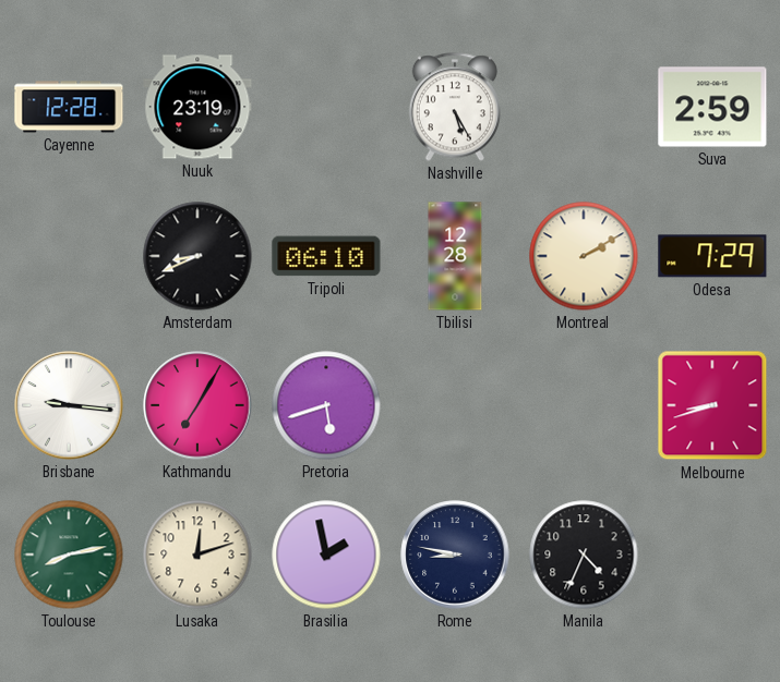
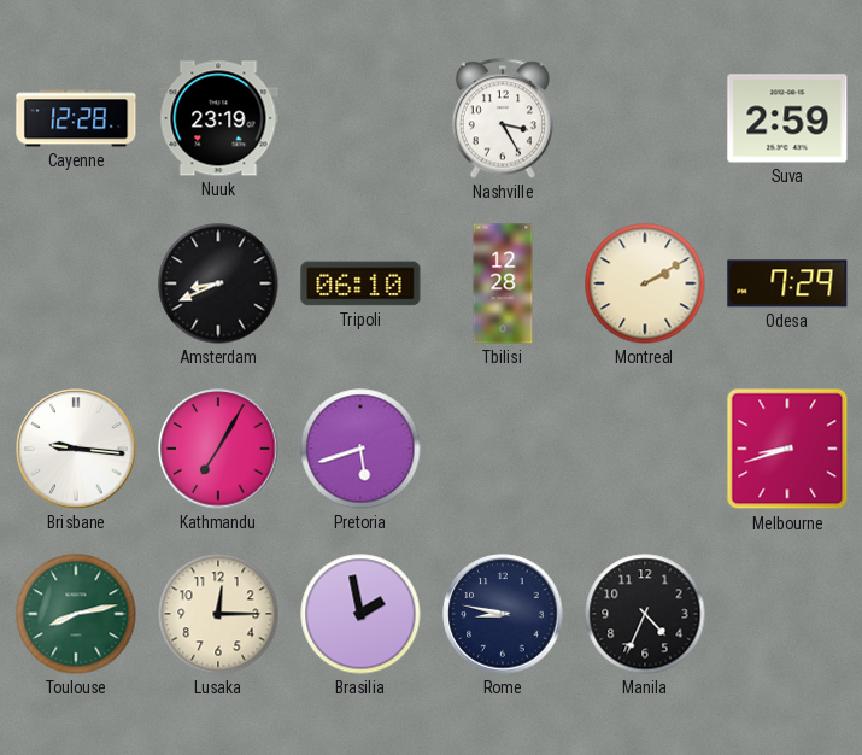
Nashville: 5:25 -> 3:25
Lusaka: 12:12 -> 12:15
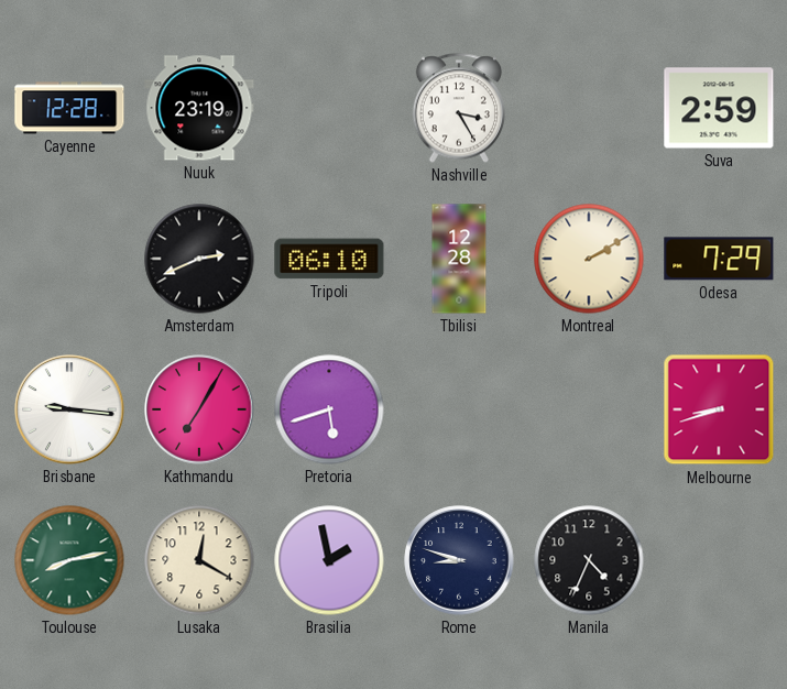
Amsterdam: 8:41 -> 2:41
Lusaka: 12:15 -> 12:20
Rome: 8:47 -> 8:48
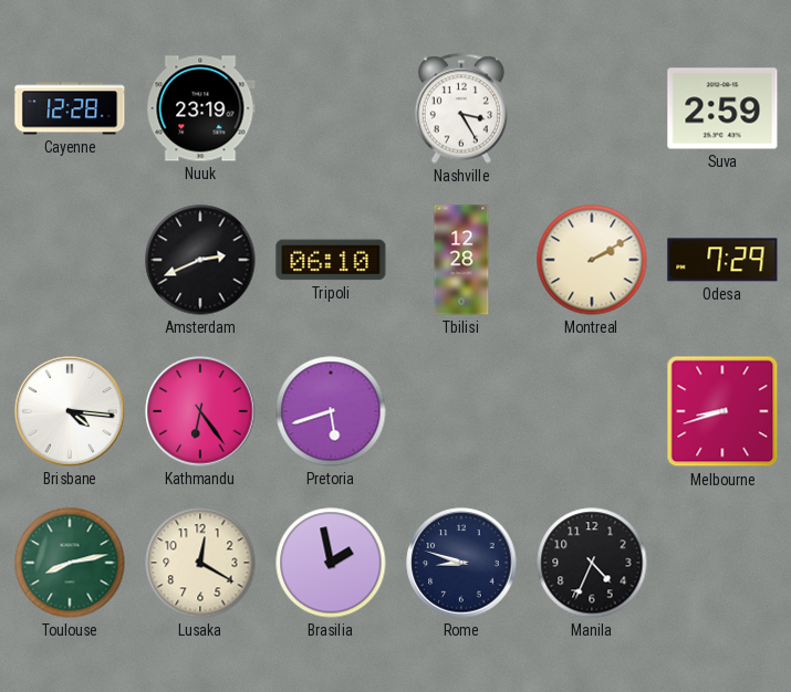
Brisbane: 9:16 -> 4:16
Kathmandu: 7:05 -> 6:24
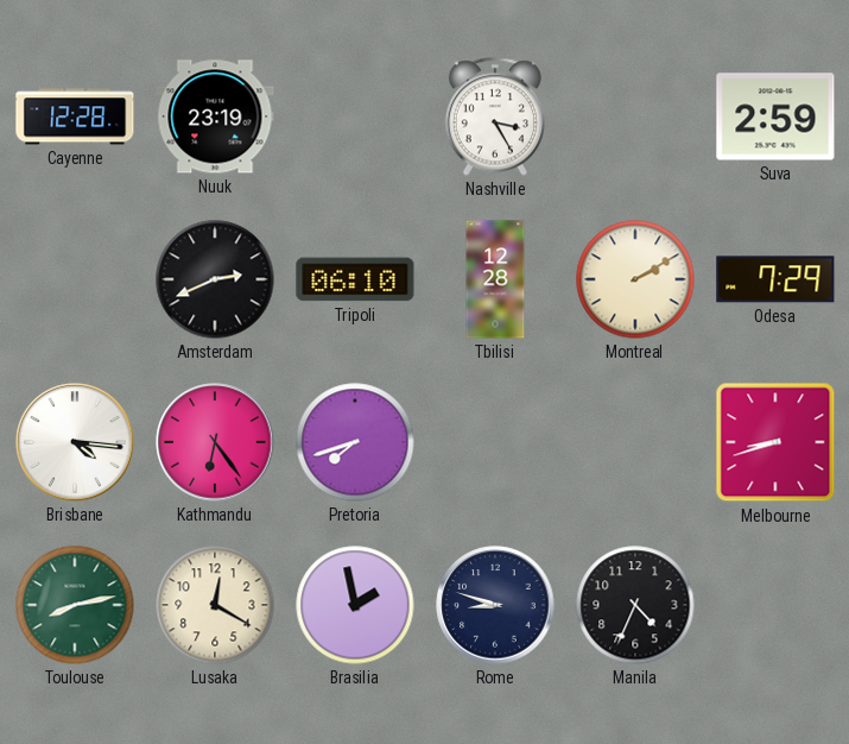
Pretoria: 5:42 -> 7:42
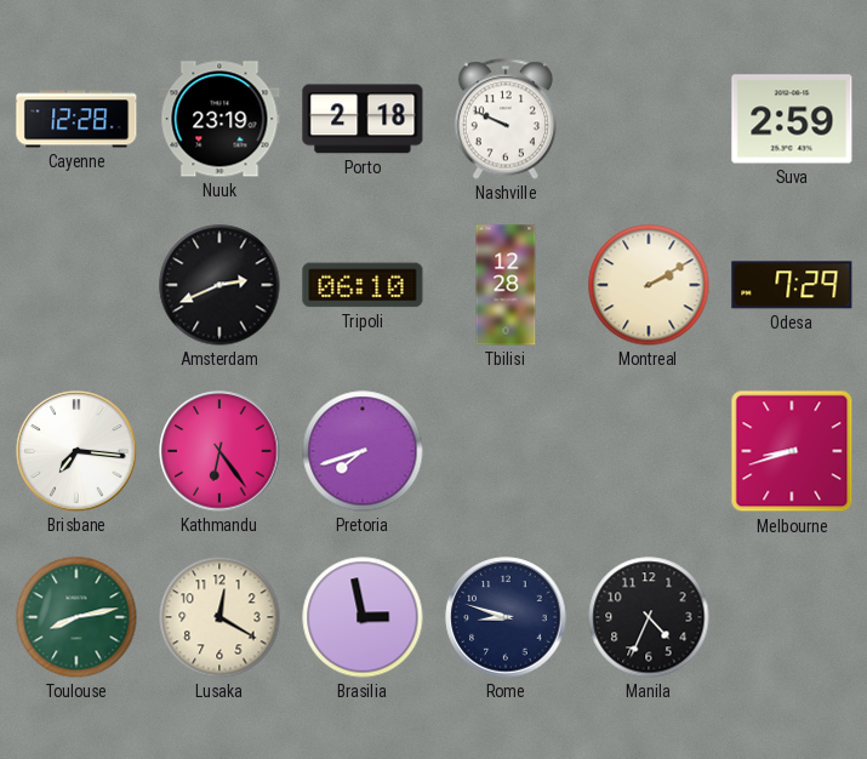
Porto: none -> 2:18
Nashville: 3:25 -> 9:49
Brisbane: 4:16 -> 7:16
Brasilia: 1:58 -> 2:58
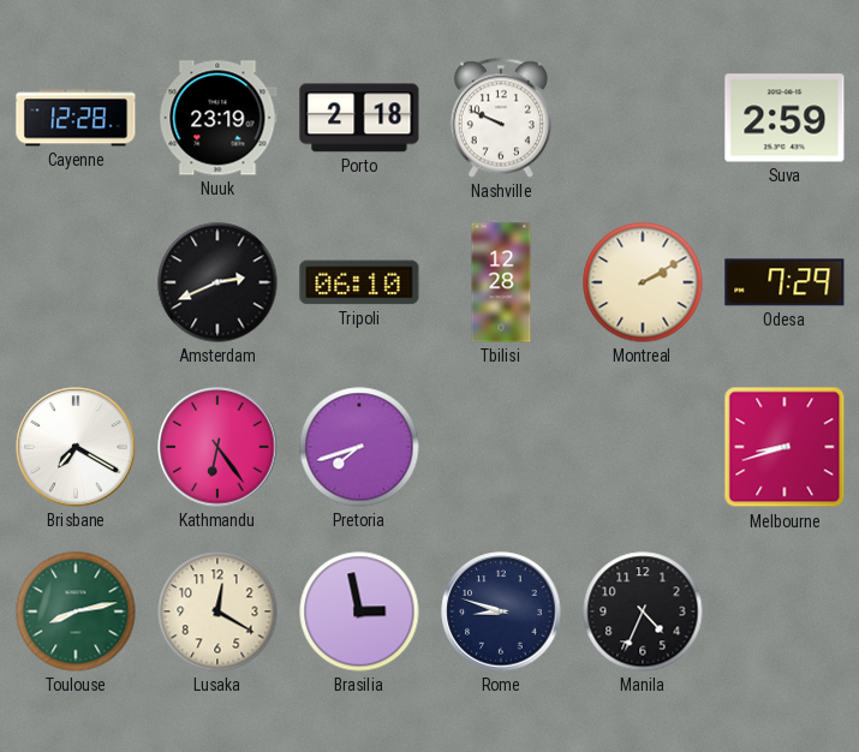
Brisbane: 7:16 -> 7:20
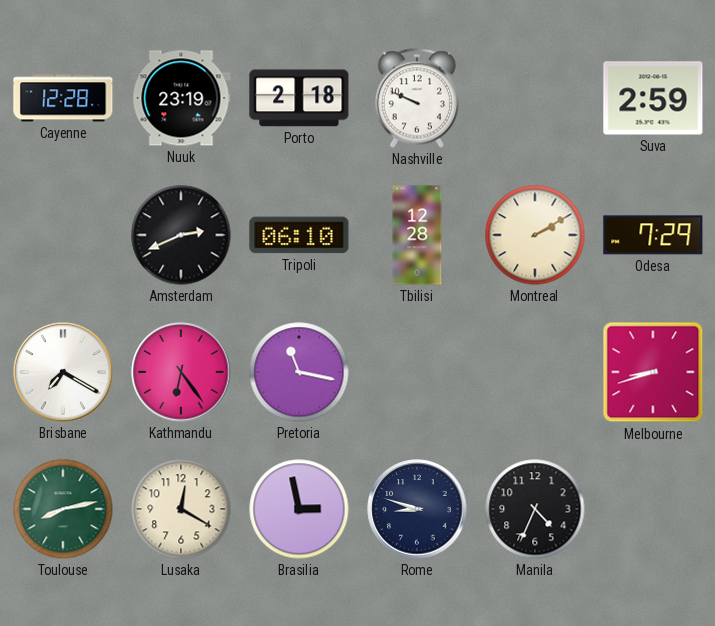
Pretoria: 7:42 -> 11:17
